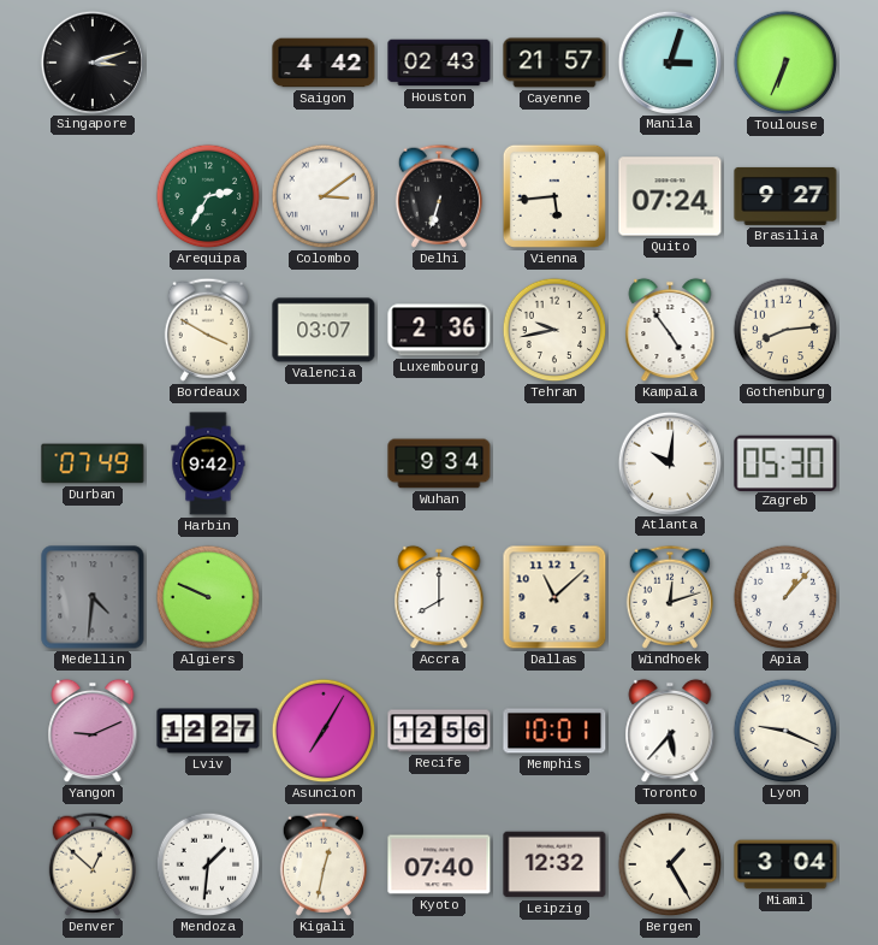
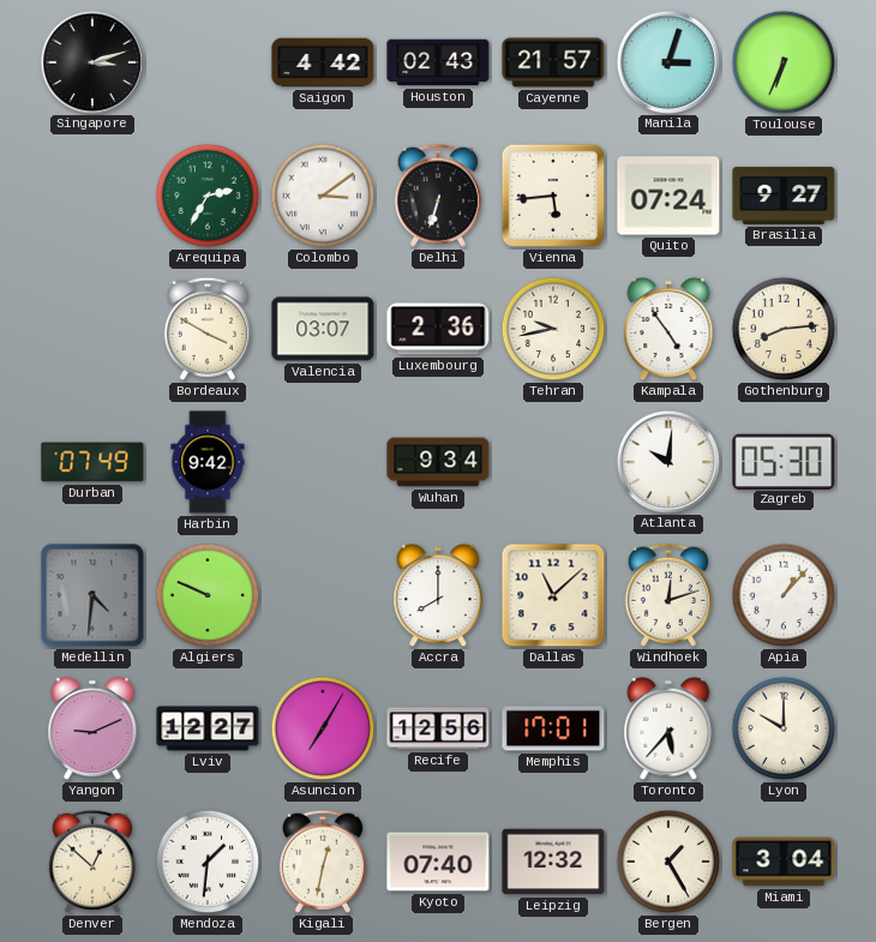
Memphis: 10:01 -> 17:01
Lyon: 9:19 -> 10:00
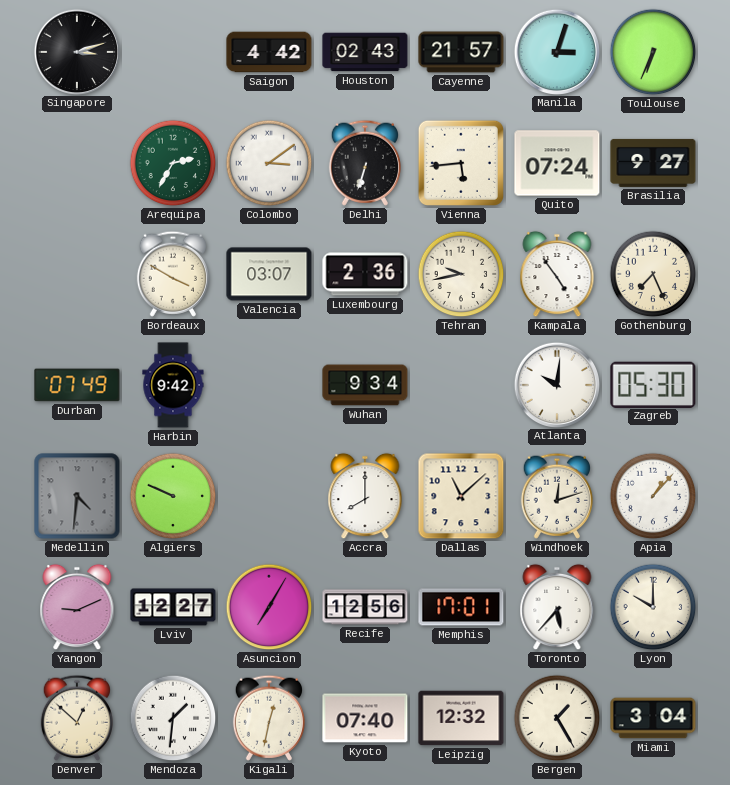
Gothenburg: 8:14 -> 7:26
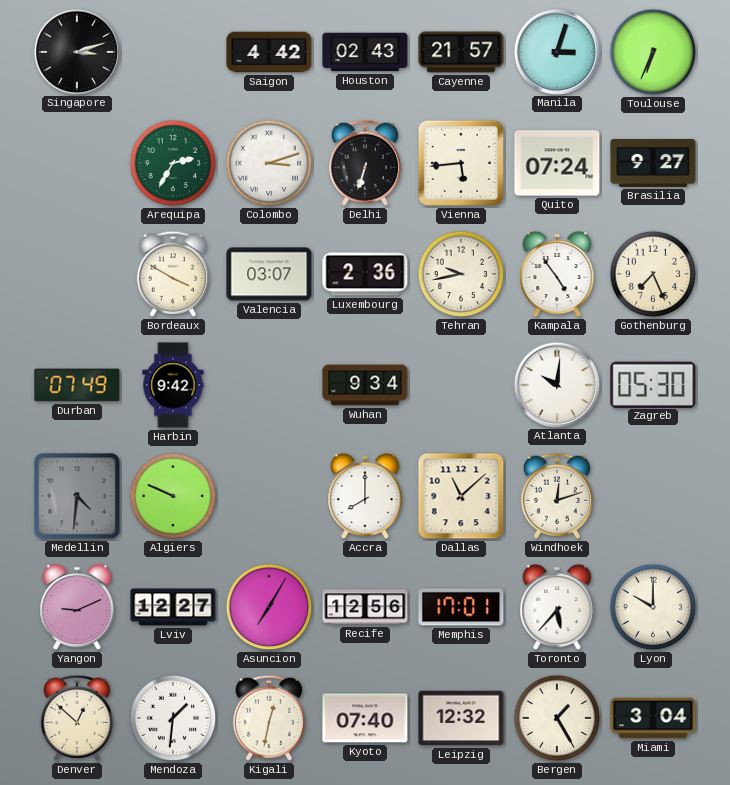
Colombo: 3:09 -> 3:12
Apia: 1:07 -> none
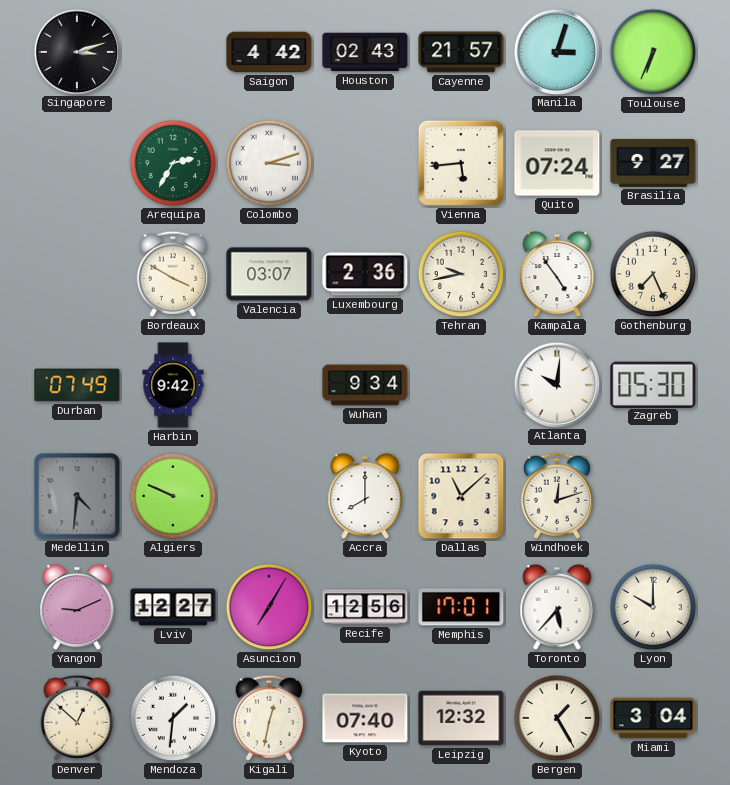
Delhi: 6:33 -> none
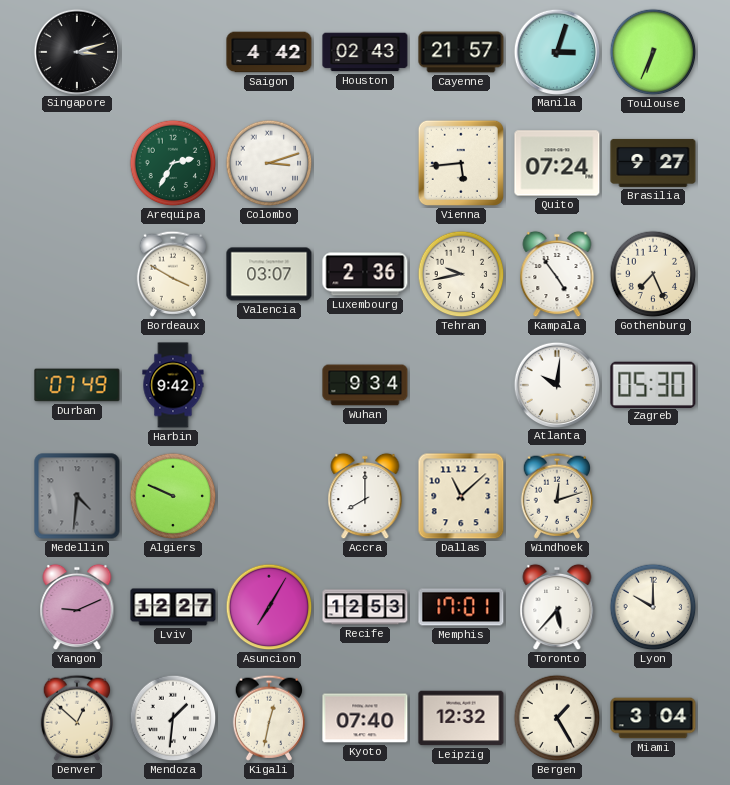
Recife: 12:56 -> 12:53
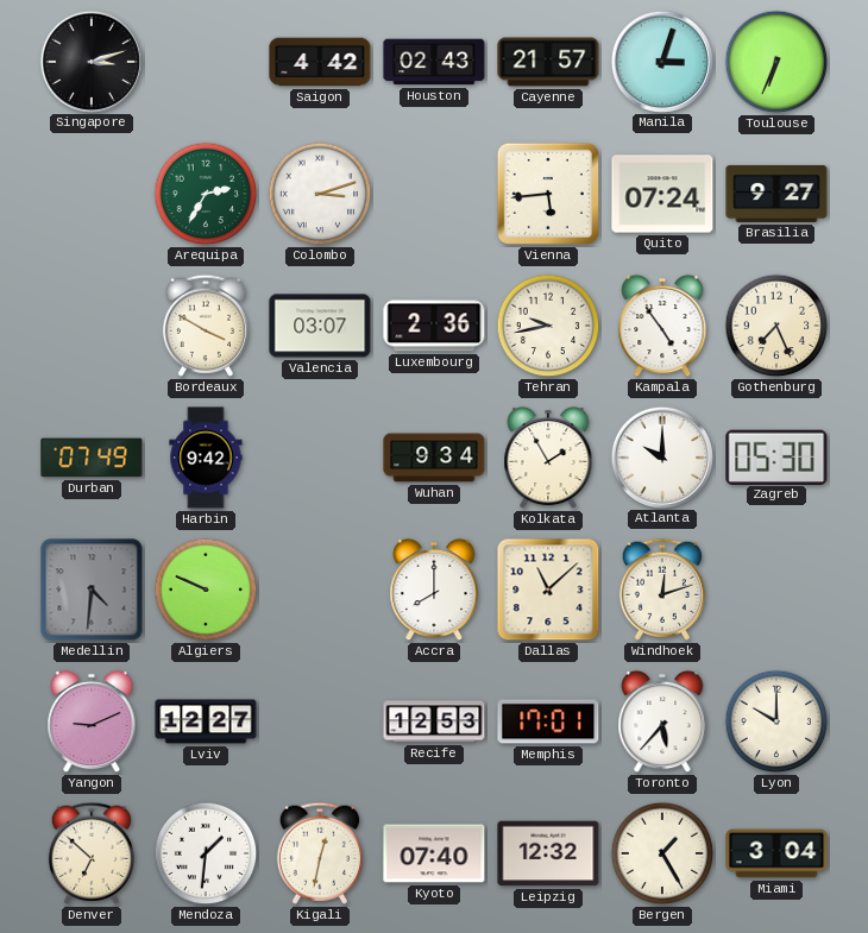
Kolkata: none -> 1:55
Atlanta: 10:01 -> 10:00
Asuncion: 7:05 -> none
Denver: 12:52 -> 6:52
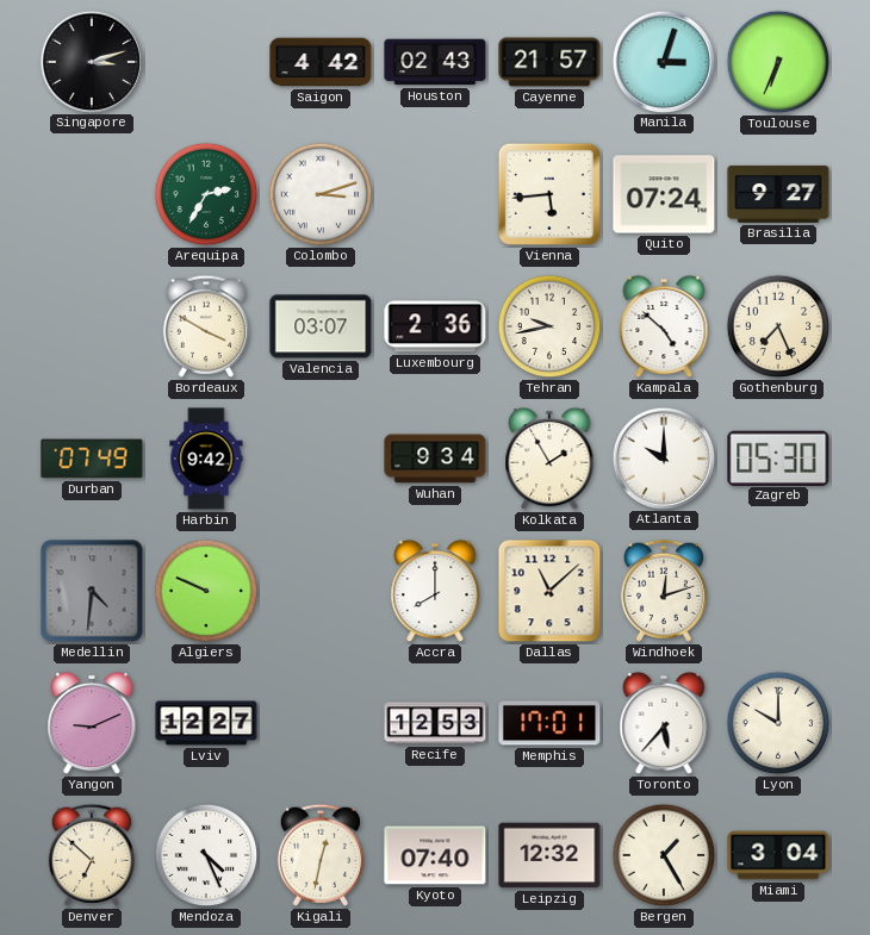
Kampala: 4:54 -> 4:52
Mendoza: 1:31 -> 4:26
